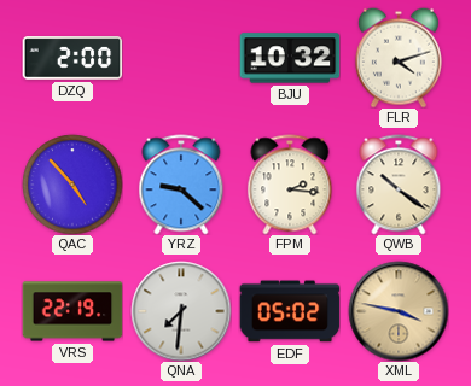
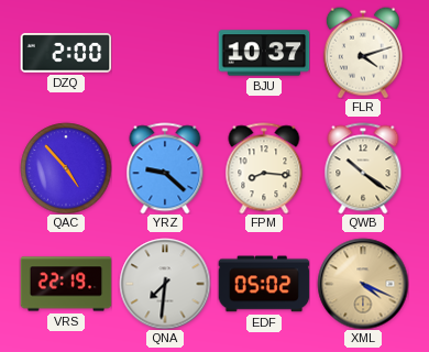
BJU: 10:32 -> 10:37
FPM: 2:16 -> 8:16
XML: 3:47 -> 4:19
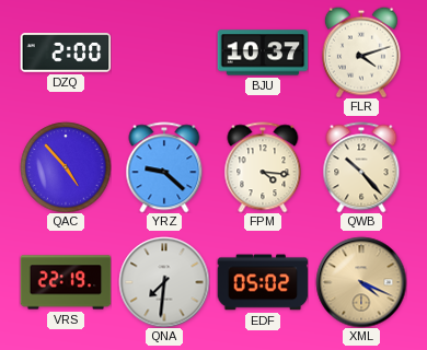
FPM: 8:16 -> 4:16
QWB: 10:21 -> 10:23
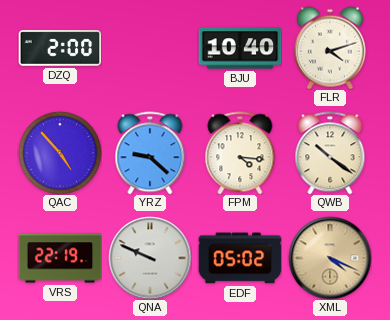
BJU: 10:37 -> 10:40
QWB: 10:23 -> 10:21
QNA: 7:31 -> 9:49
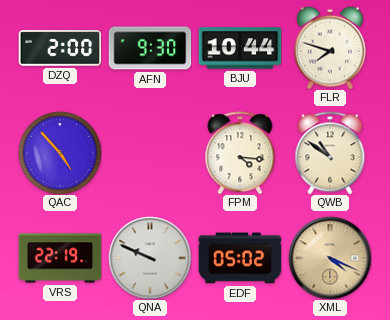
AFN: none -> 9:30
BJU: 10:40 -> 10:44
FLR: 4:12 -> 7:48
YRZ: 9:22 -> none
QWB: 10:21 -> 10:51
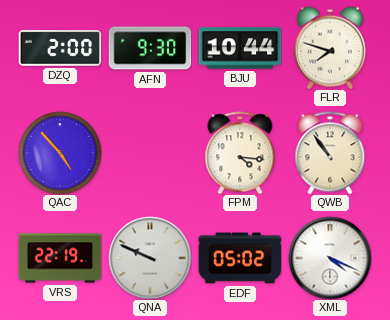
QWB: 10:51 -> 10:54
XML dial: champagne -> white
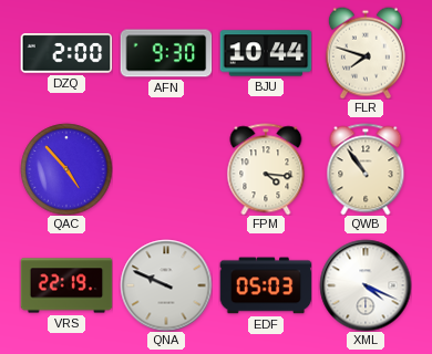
EDF: 05:02 -> 05:03
